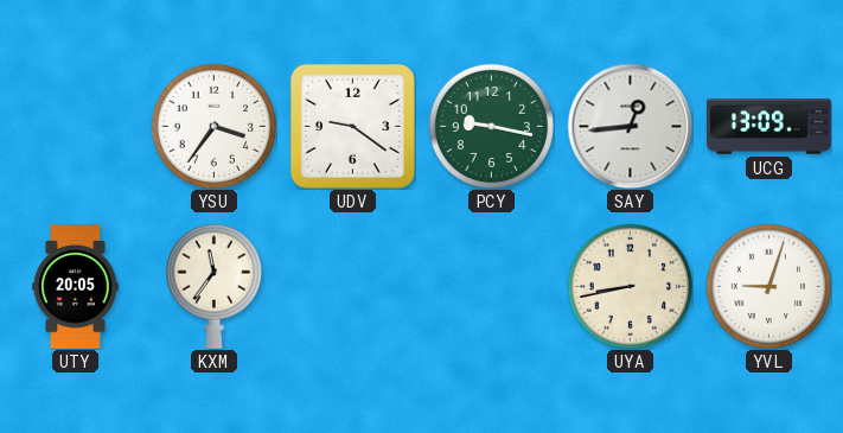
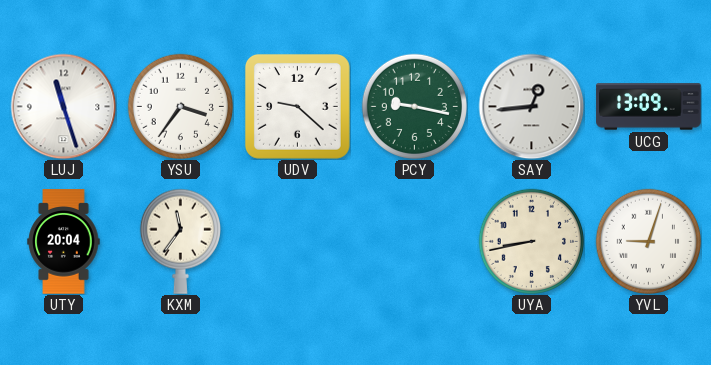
LUJ: none -> 11:27
UDV: 9:21 -> 9:22
UTY: 20:05 -> 20:04
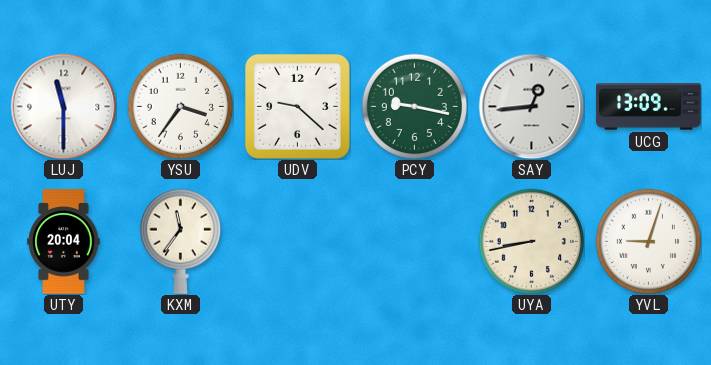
LUJ: 11:27 -> 11:30
